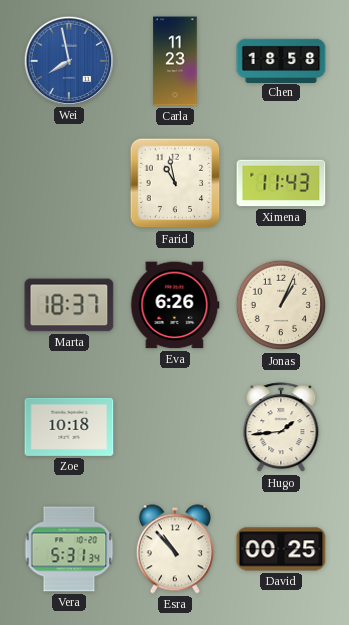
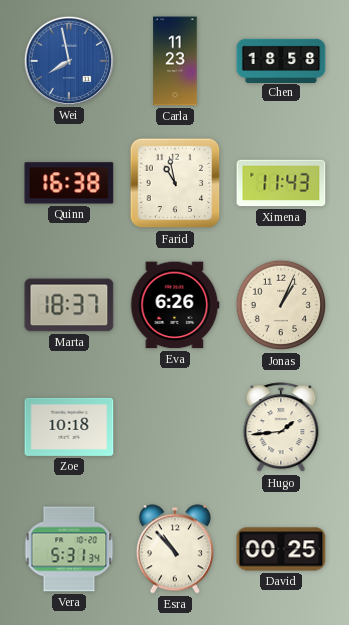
Quinn: none -> 16:38
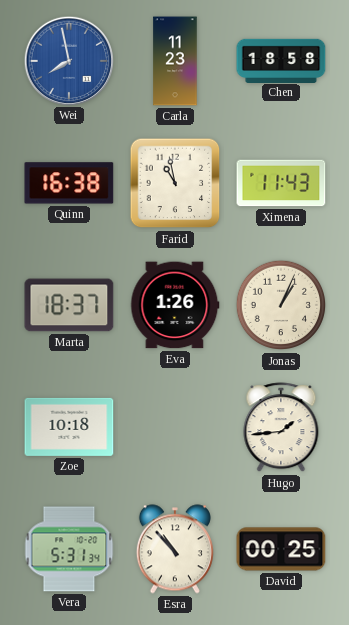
Eva: 6:26 -> 1:26
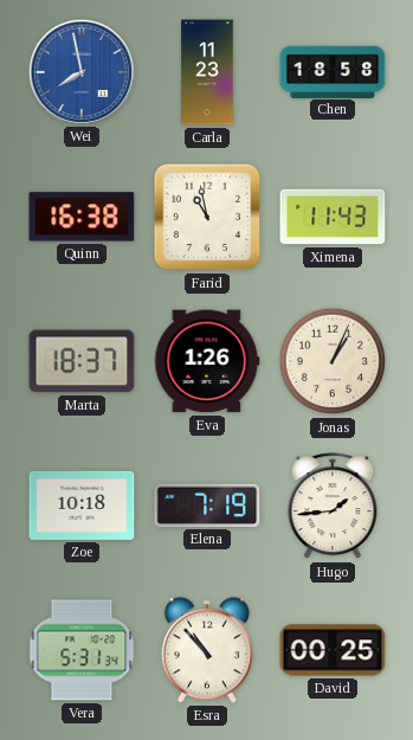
Elena: none -> 7:19
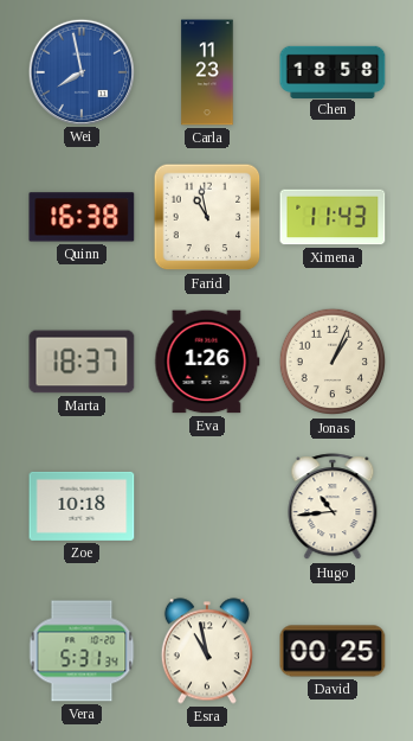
Elena: 7:19 -> none
Hugo: 1:44 -> 10:44
Esra: 10:53 -> 10:58
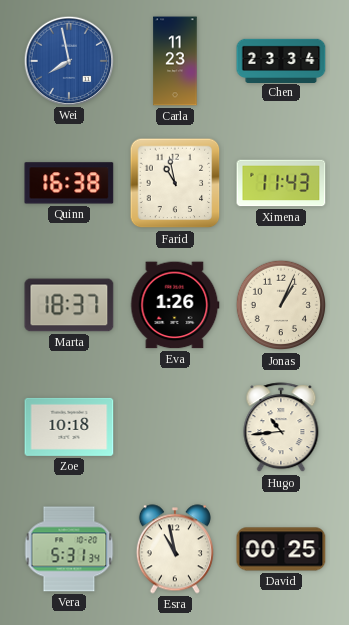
Chen: 18:58 -> 23:34
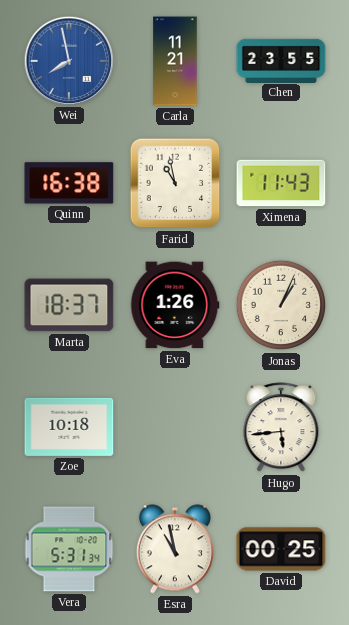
Carla: 11:23 -> 11:21
Chen: 23:34 -> 23:55
Hugo: 10:44 -> 5:44
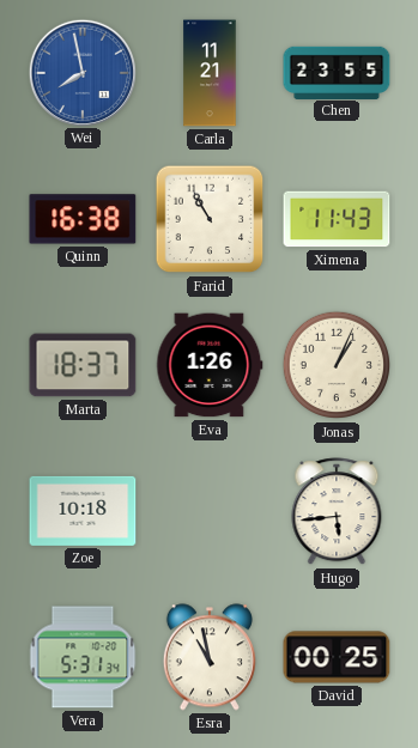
Farid: 10:58 -> 10:55
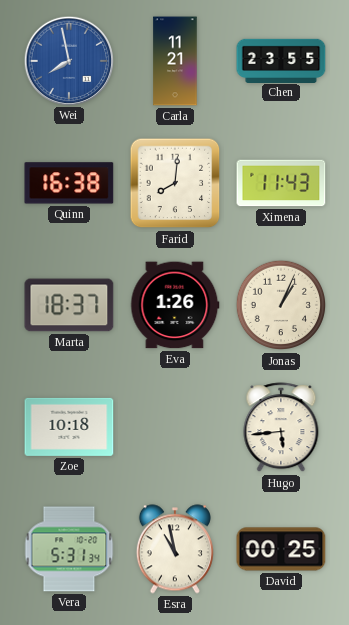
Farid: 10:55 -> 8:01
